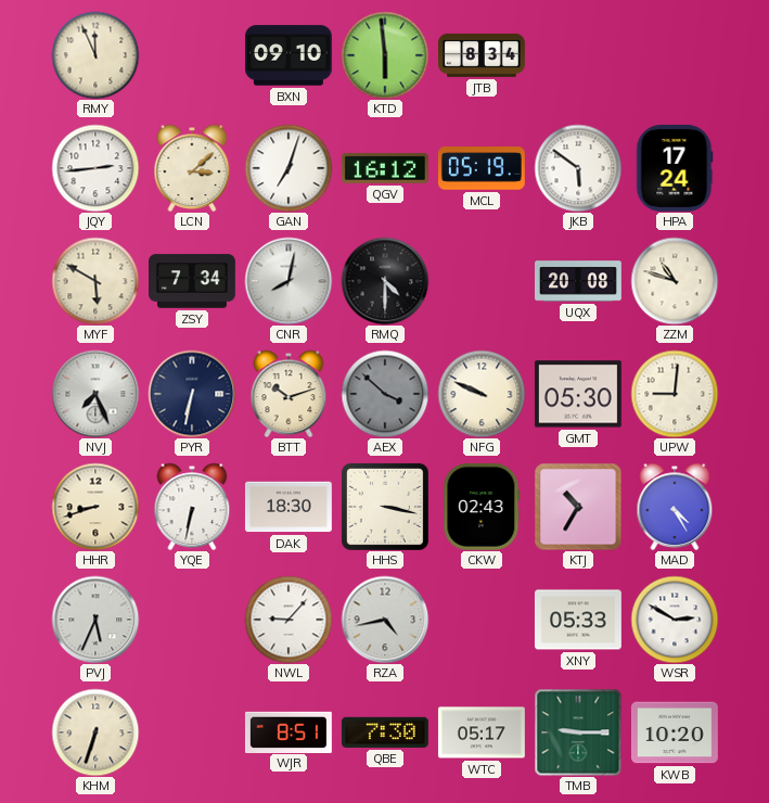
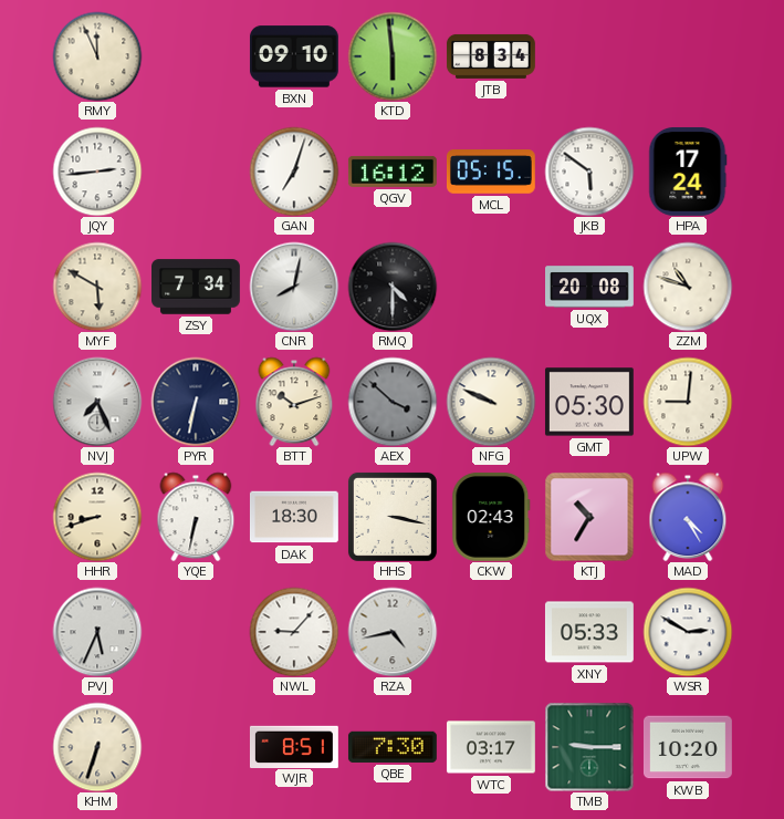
LCN: 3:08 -> none
MCL: 05:19 -> 05:15
WTC: 05:17 -> 03:17
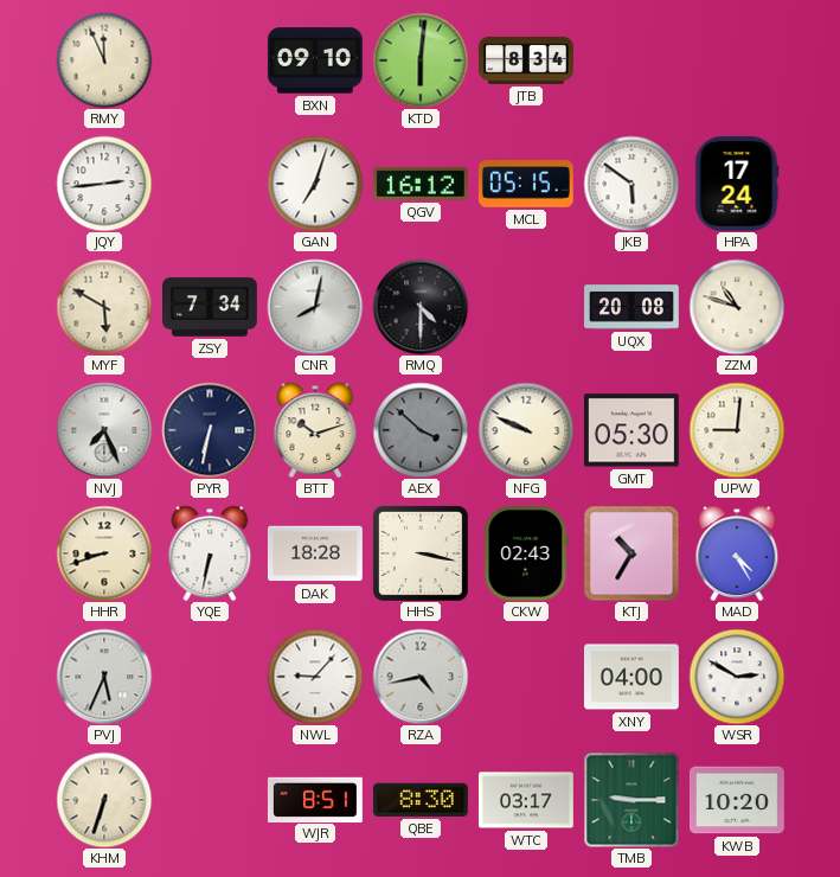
KTD: 5:59 -> 6:01
DAK: 18:30 -> 18:28
XNY: 05:33 -> 04:00
QBE: 7:30 -> 8:30
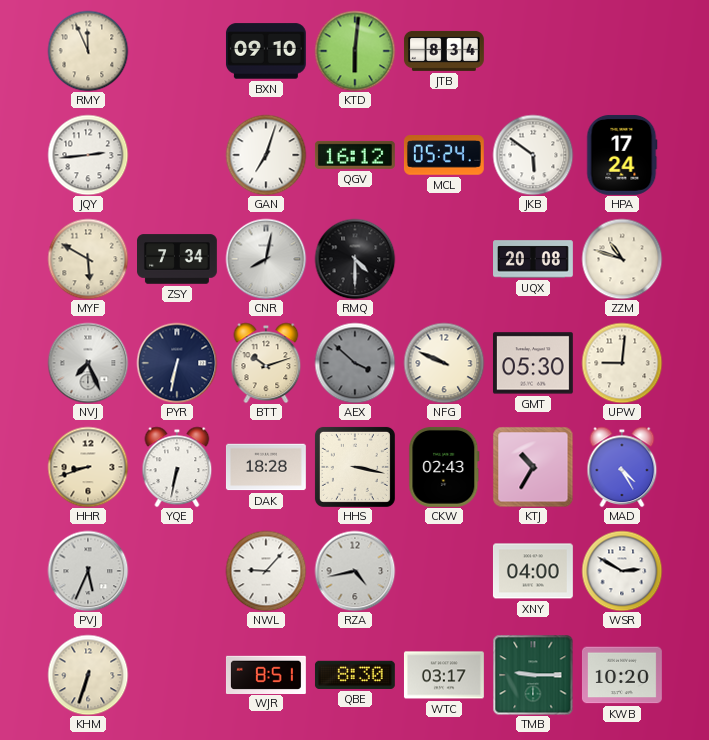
MCL: 05:15 -> 05:24
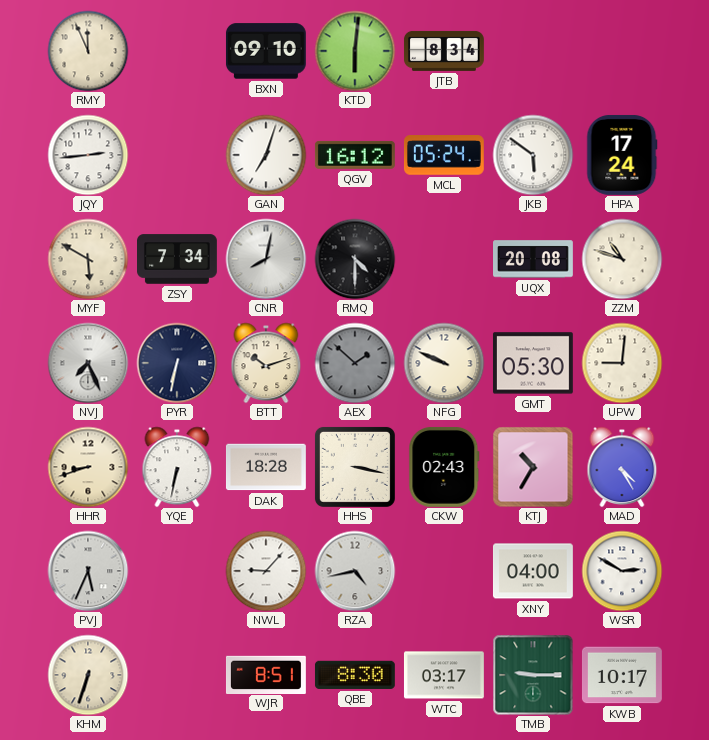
AEX: 3:52 -> 1:52
KWB: 10:20 -> 10:17
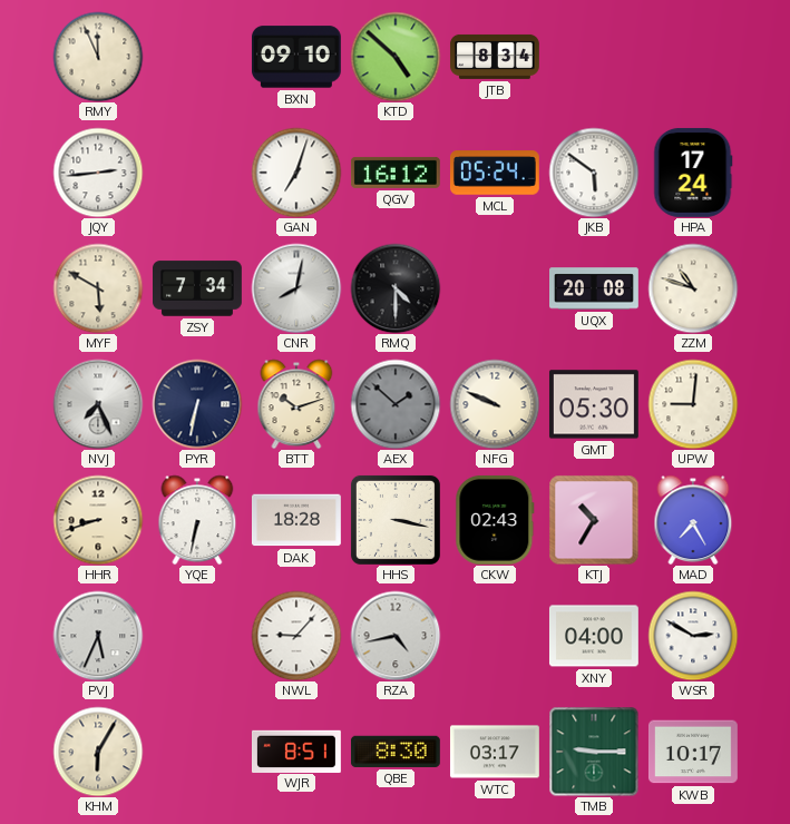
KTD: 6:01 -> 4:52
MAD: 4:25 -> 7:25
KHM: 6:33 -> 6:05
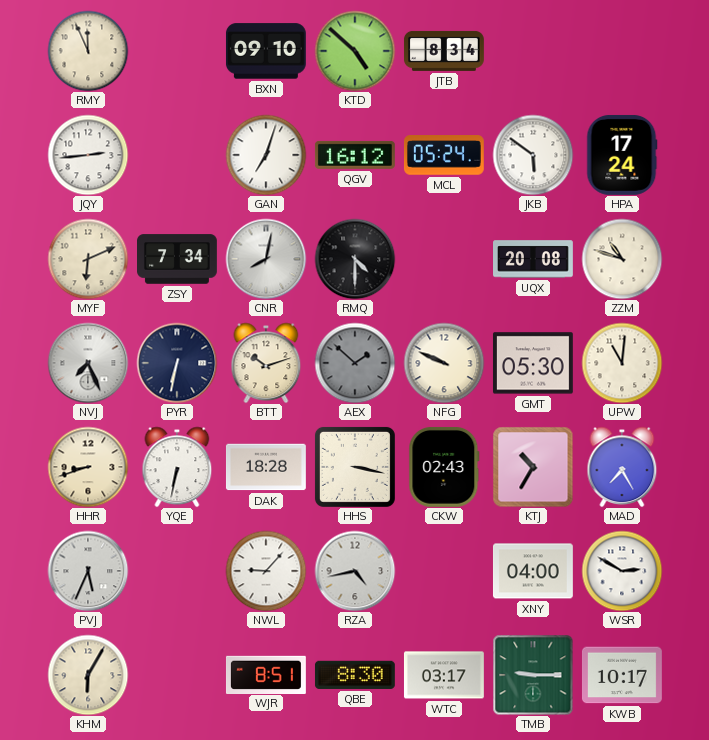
MYF: 5:50 -> 6:11
UPW: 9:01 -> 11:01
